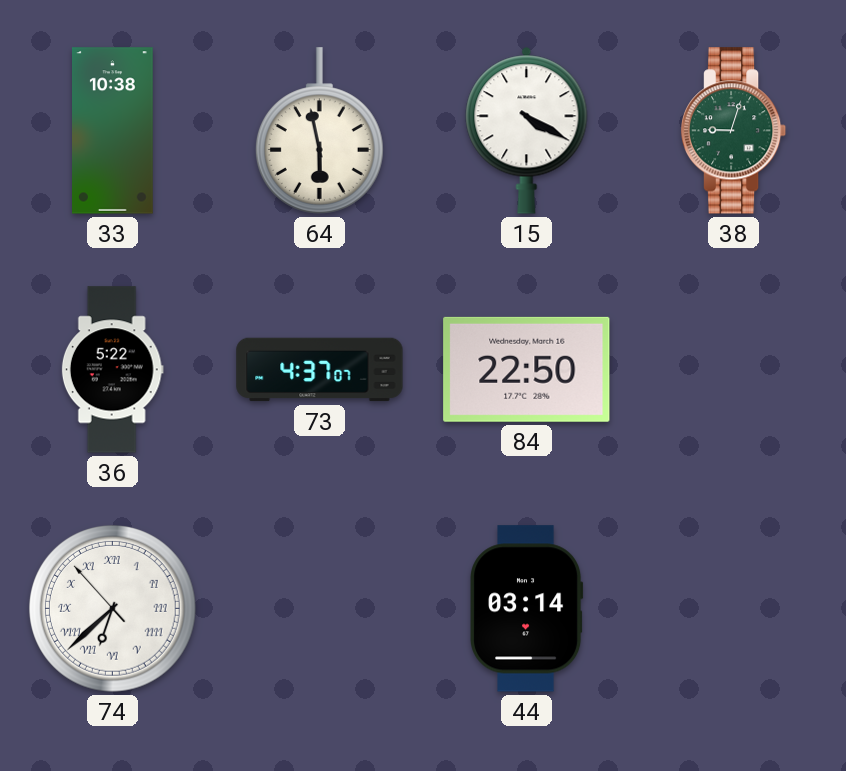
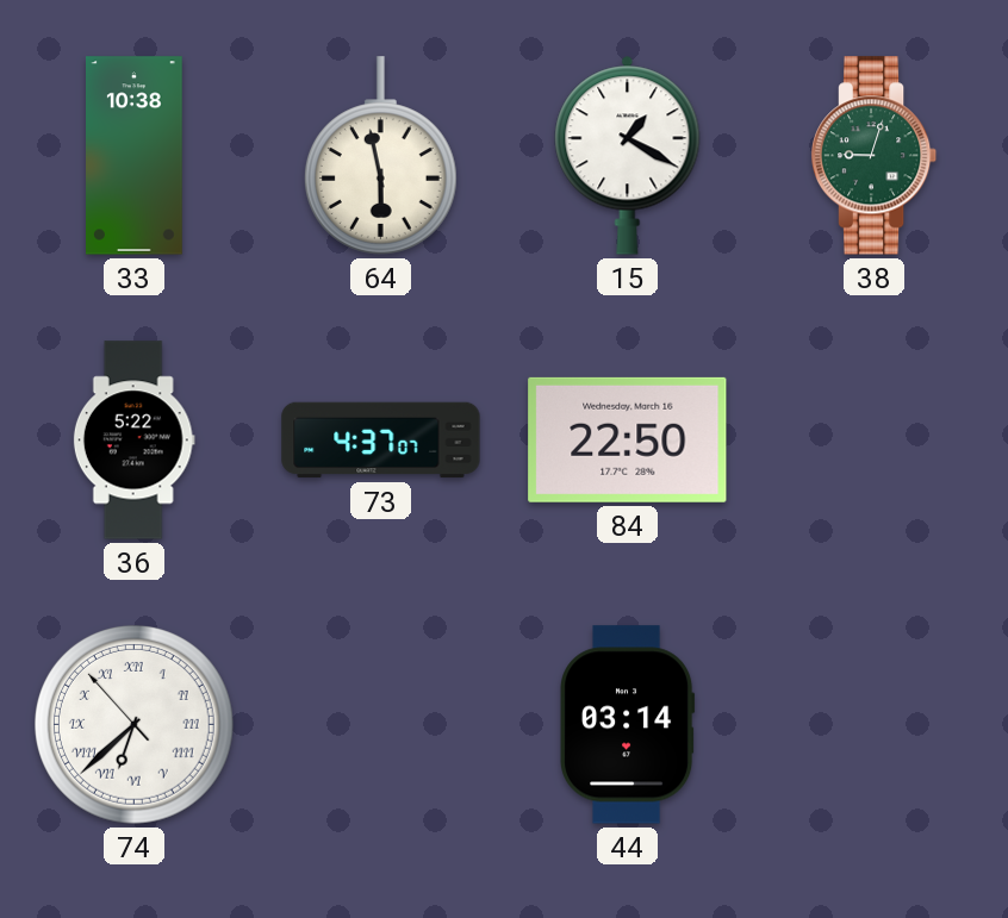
15: 4:20 -> 1:20
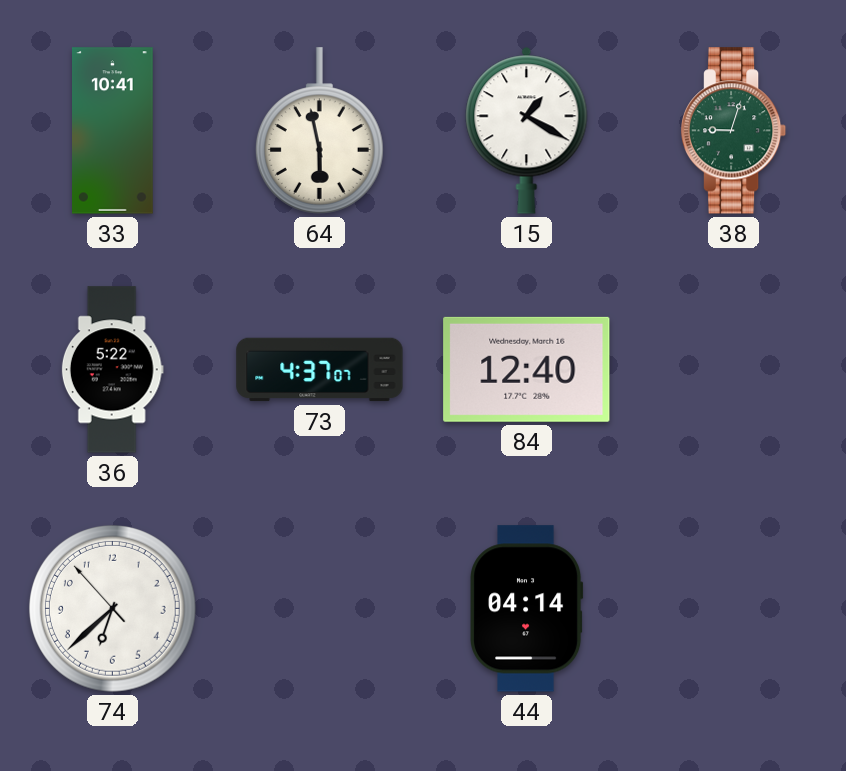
33: 10:38 -> 10:41
84: 22:50 -> 12:40
74 numerals: Roman -> Arabic
44: 03:14 -> 04:14
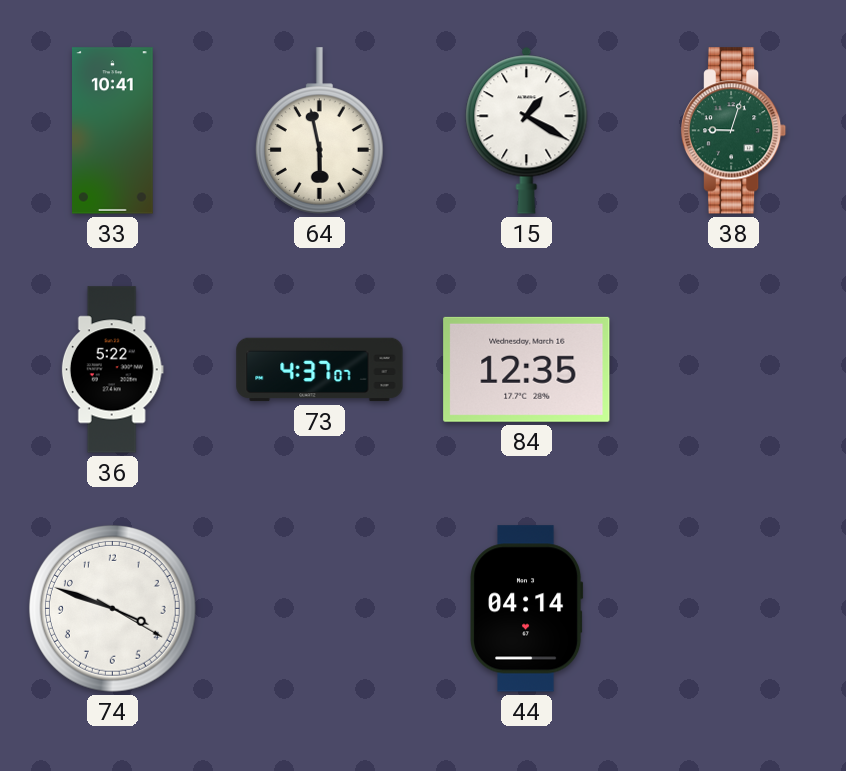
84: 12:40 -> 12:35
74: 6:37 -> 3:48
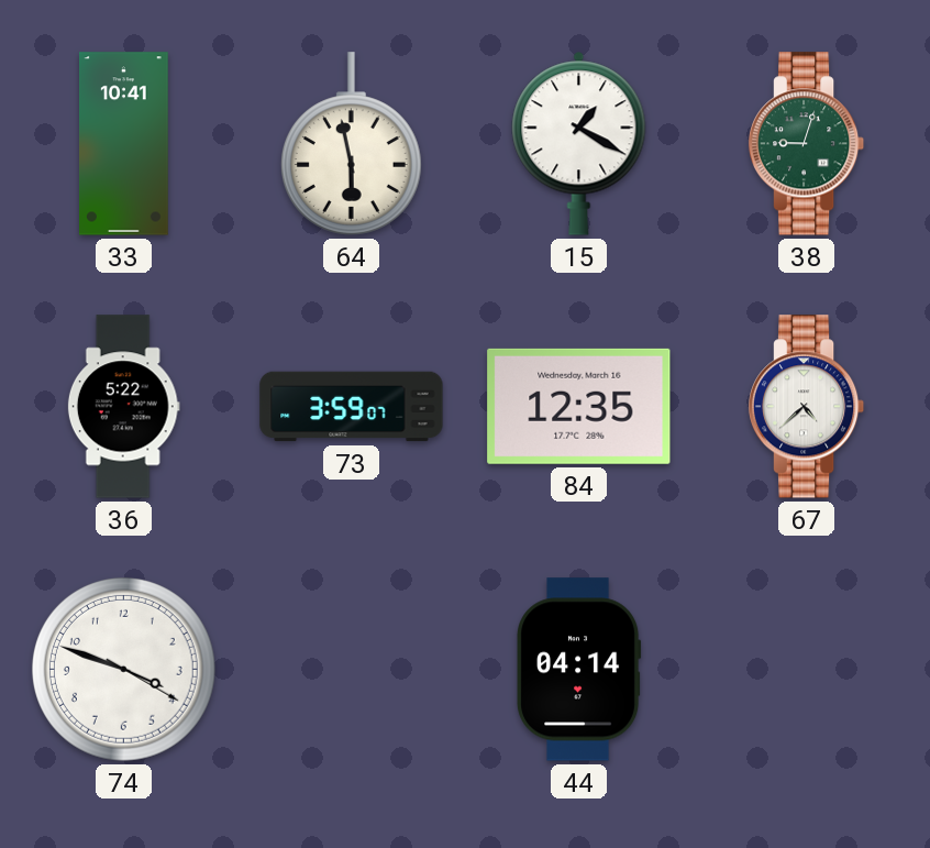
73: 4:37 -> 3:59
67: none -> 4:38
